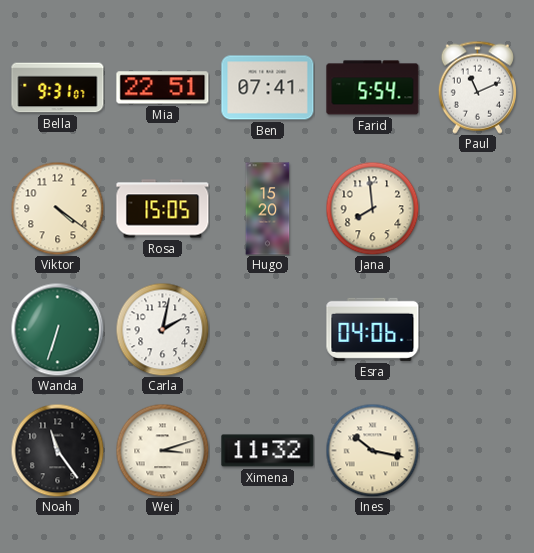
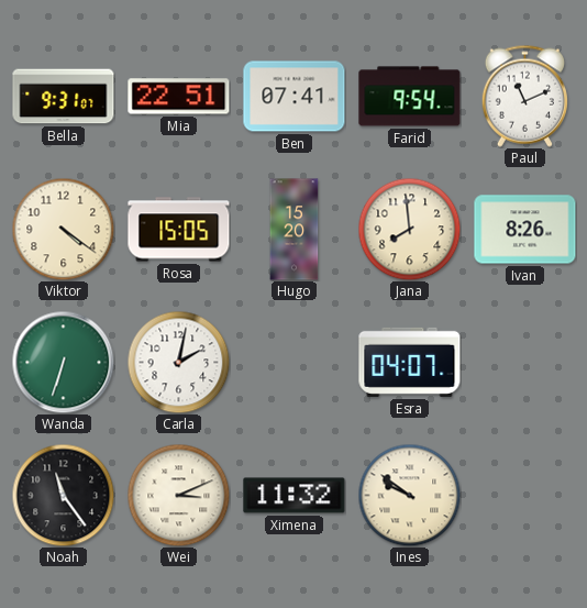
Farid: 5:54 -> 9:54
Ivan: none -> 8:26
Esra: 04:06 -> 04:07
Wei: 3:12 -> 3:11
Ines: 10:17 -> 9:51
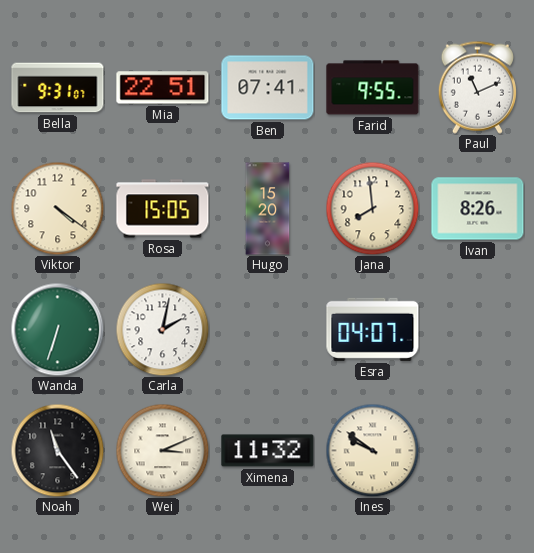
Farid: 9:54 -> 9:55
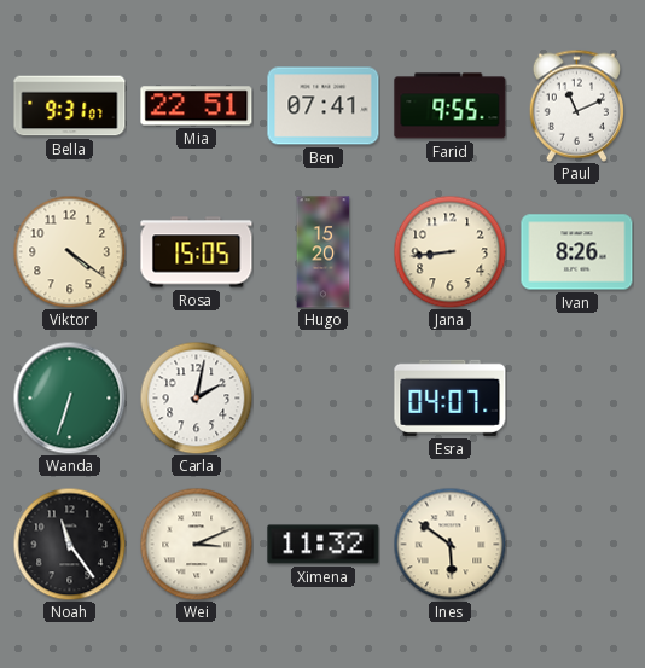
Jana: 7:59 -> 8:44
Ines: 9:51 -> 5:51
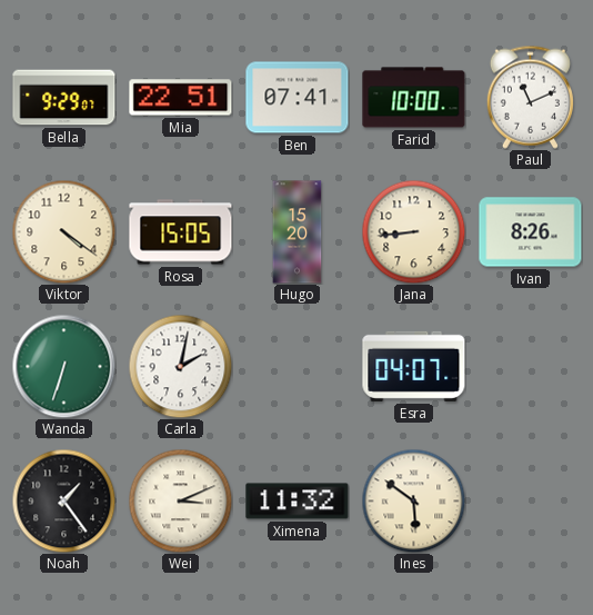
Bella: 9:31 -> 9:29
Farid: 9:55 -> 10:00
Noah: 11:24 -> 1:24
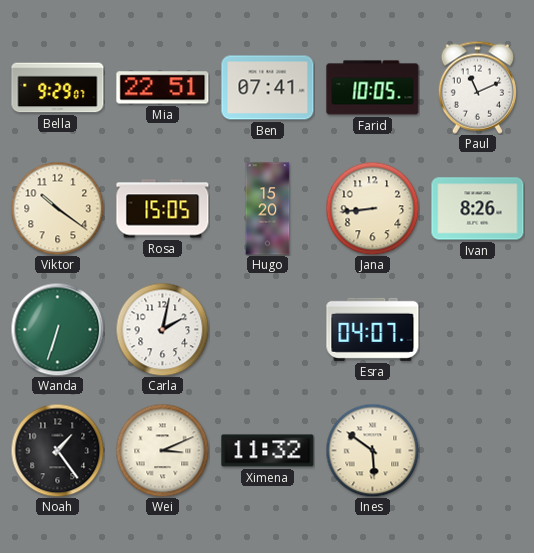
Farid: 10:00 -> 10:05
Viktor: 4:21 -> 10:21
